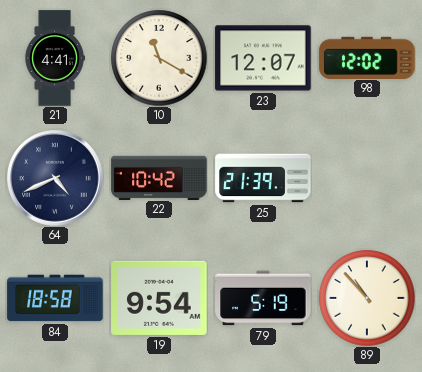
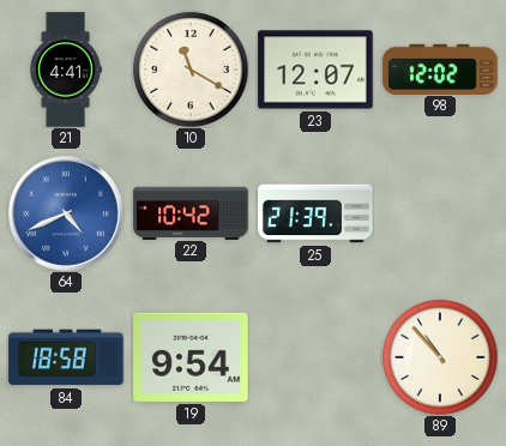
64 dial: navy -> blue
79: 5:19 -> none
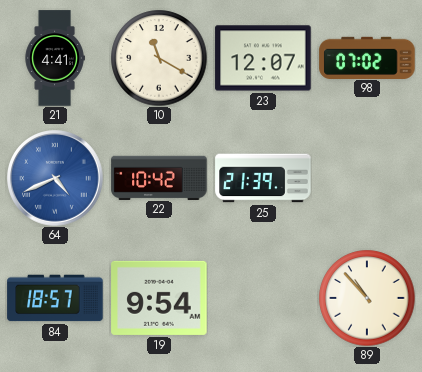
98: 12:02 -> 07:02
84: 18:58 -> 18:57
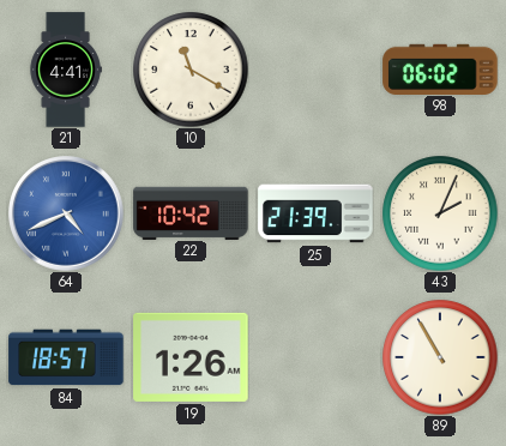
23: 12:07 -> none
98: 07:02 -> 06:02
43: none -> 2:04
19: 9:54 -> 1:26
89: 10:53 -> 10:55
